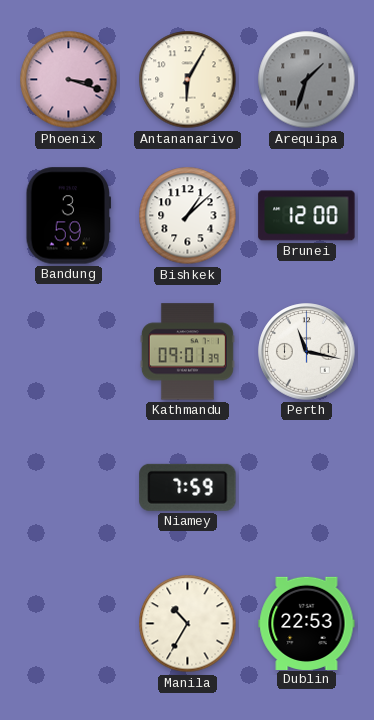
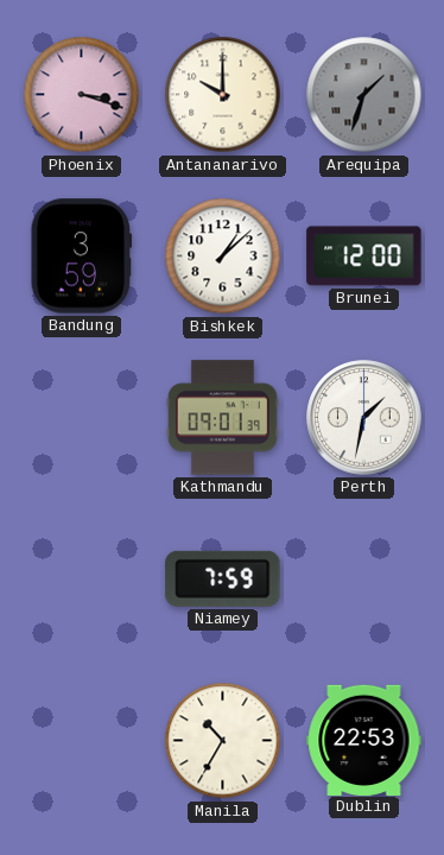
Antananarivo: 6:05 -> 10:00
Perth: 11:17 -> 1:32
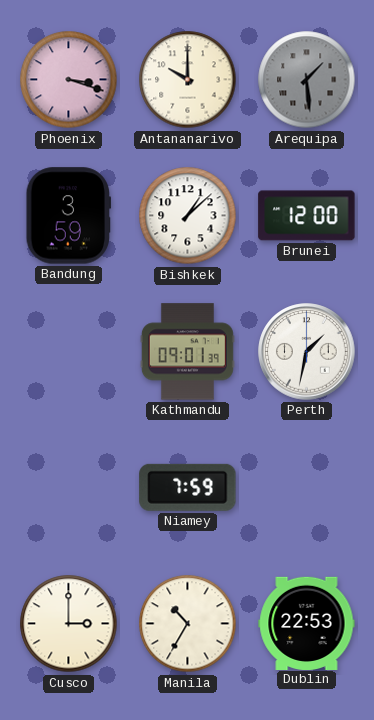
Arequipa: 1:33 -> 1:29
Cusco: none -> 3:00
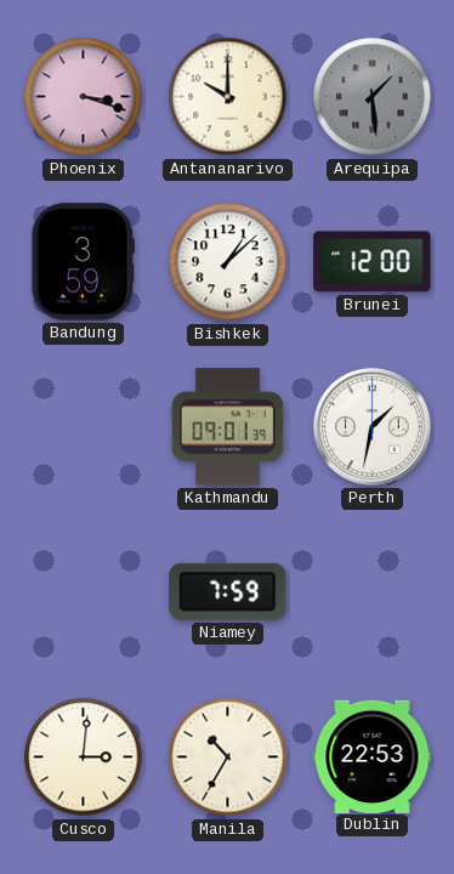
Cusco: 3:00 -> 3:01
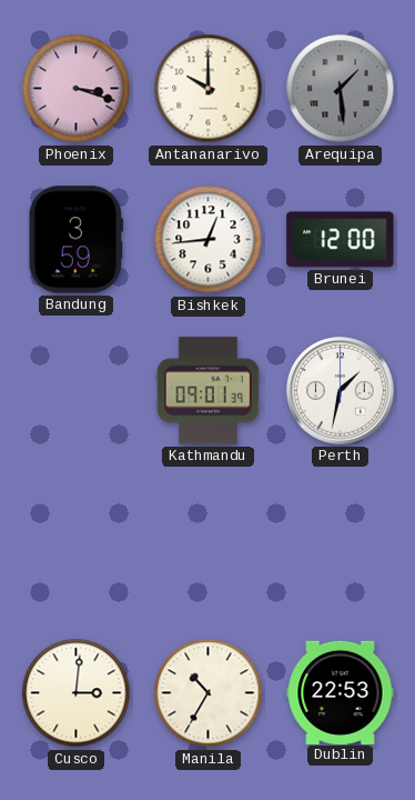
Bishkek: 1:08 -> 12:44
Niamey: 7:59 -> none
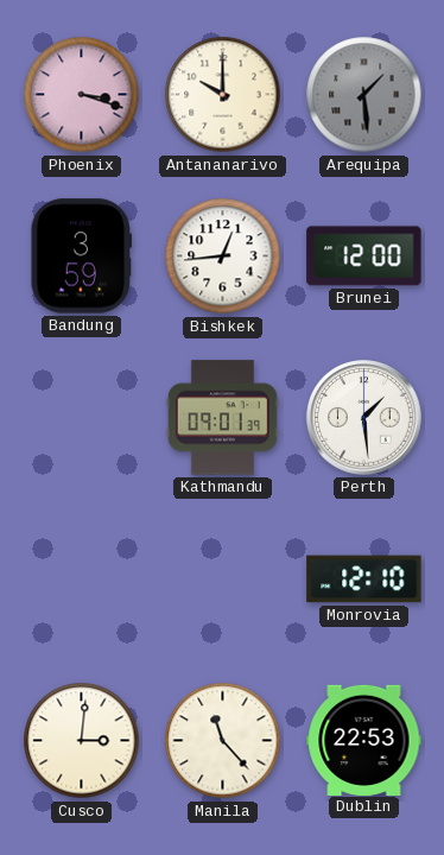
Perth: 1:32 -> 1:29
Monrovia: none -> 12:10
Manila: 10:35 -> 11:23
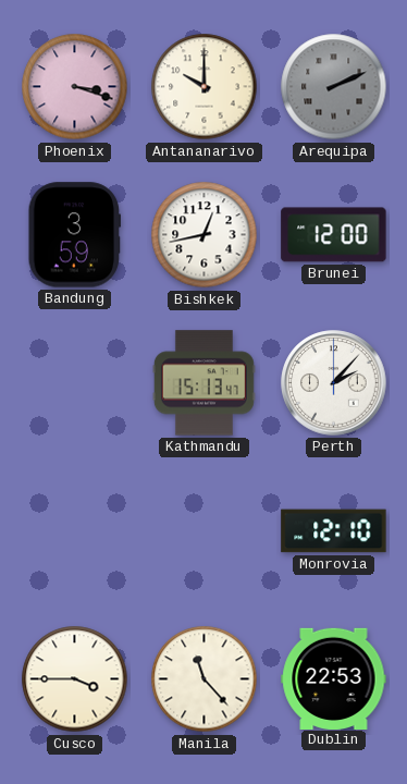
Arequipa: 1:29 -> 2:11
Bishkek: 12:44 -> 12:43
Kathmandu: 09:01 -> 15:13
Perth: 1:29 -> 2:07
Cusco: 3:01 -> 3:45
